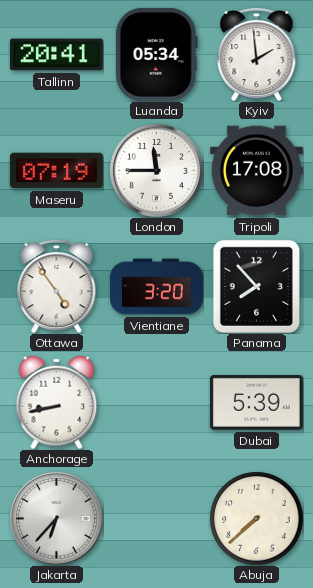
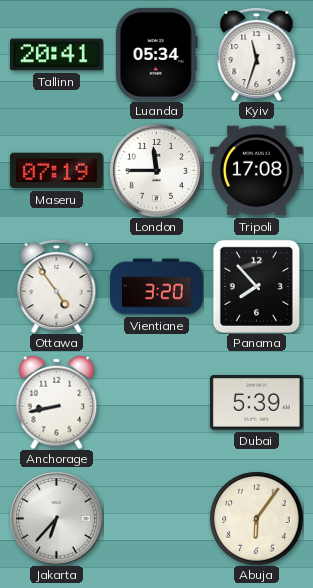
Kyiv: 1:59 -> 11:33
Abuja: 7:38 -> 6:06
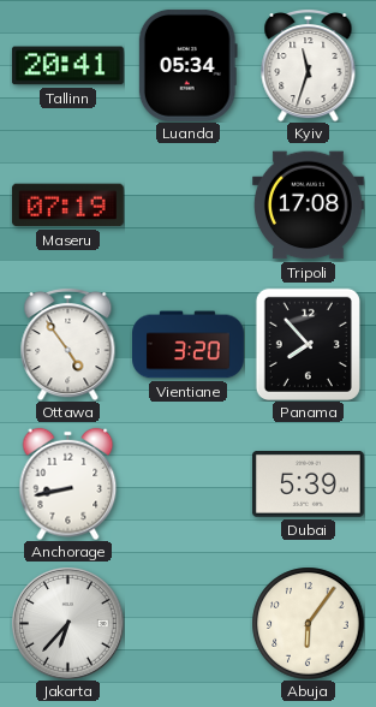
London: 11:45 -> none
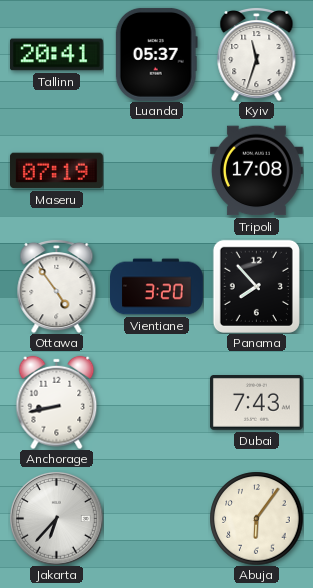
Luanda: 05:34 -> 05:37
Dubai: 5:39 -> 7:43
